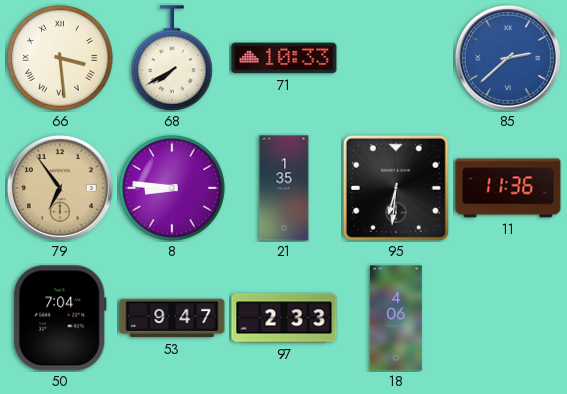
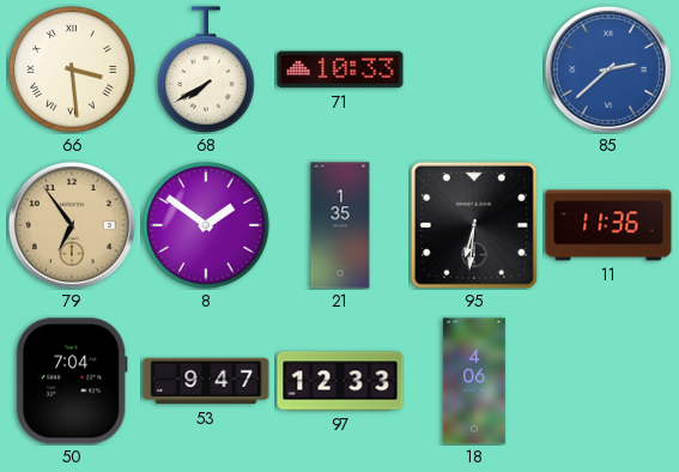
8: 8:46 -> 1:51
97: 2:33 -> 12:33
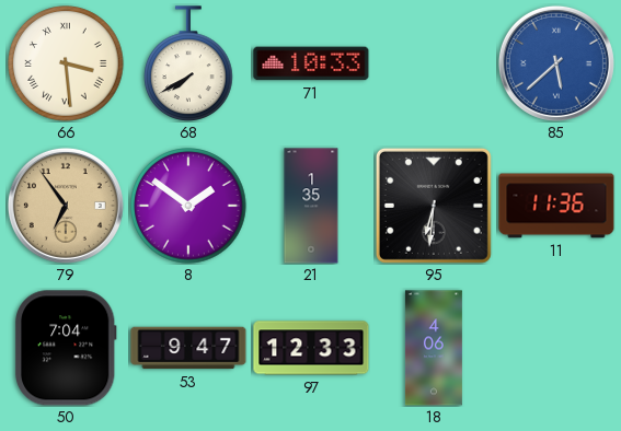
85: 2:38 -> 5:38
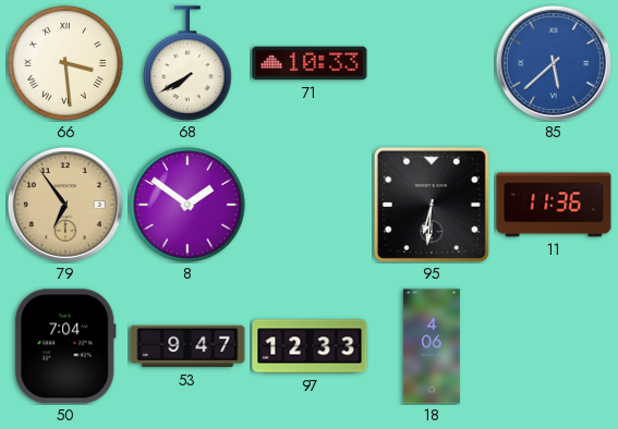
21: 1:35 -> none
